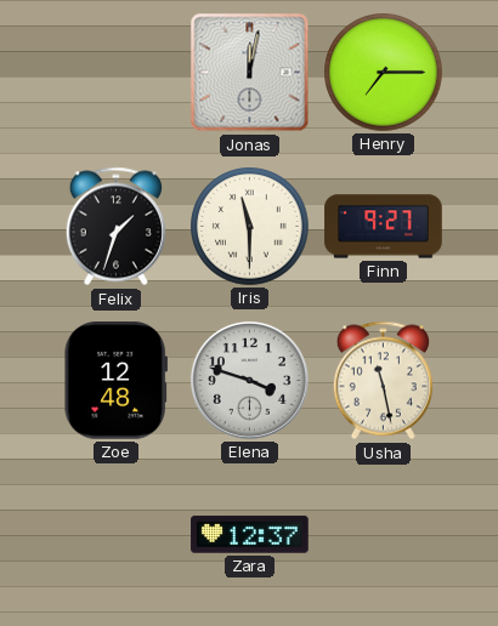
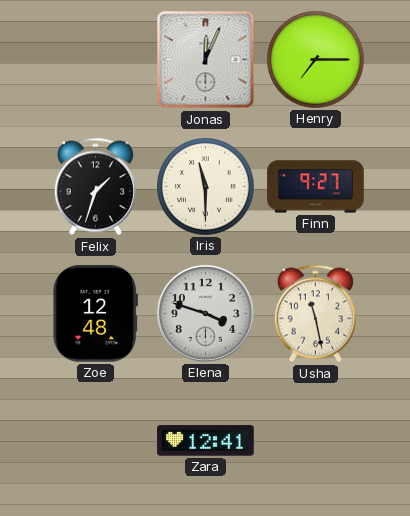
Jonas: 12:02 -> 12:04
Zara: 12:37 -> 12:41
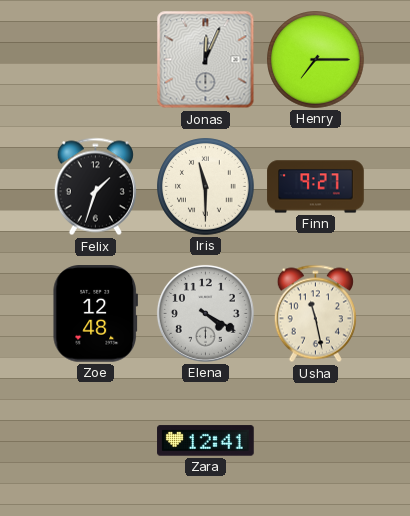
Elena: 3:48 -> 4:20
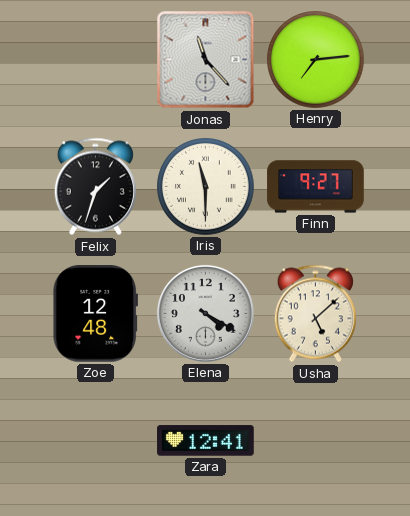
Jonas: 12:04 -> 11:23
Henry: 7:15 -> 7:14
Usha: 11:28 -> 5:08
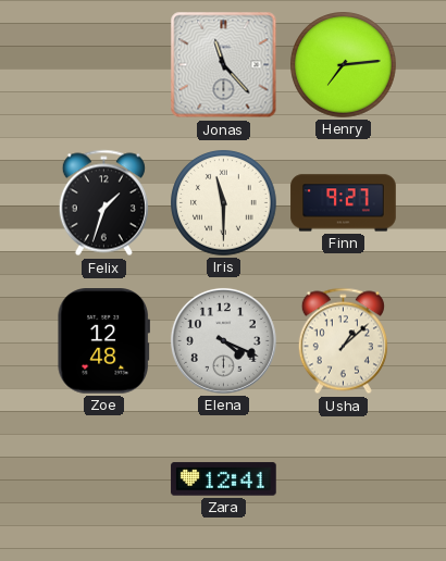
Elena: 4:20 -> 4:19
Usha: 5:08 -> 1:08
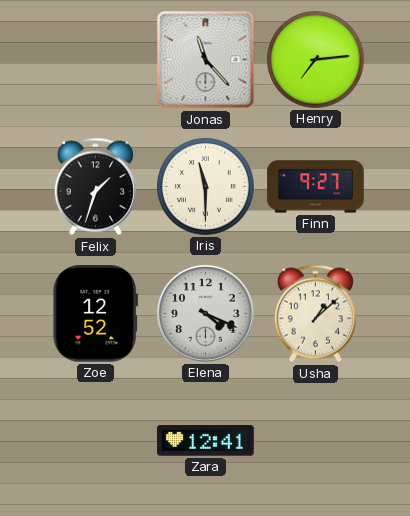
Zoe: 12:48 -> 12:52
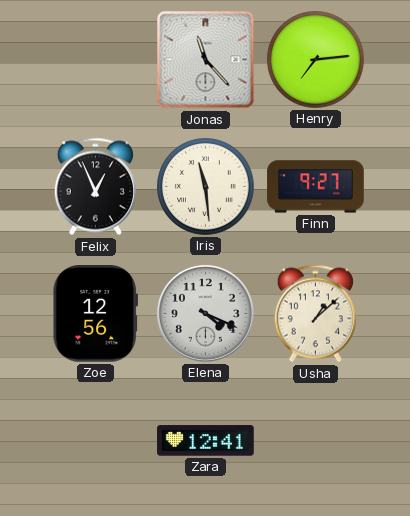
Felix: 1:33 -> 12:56
Iris: 11:30 -> 11:29
Zoe: 12:52 -> 12:56
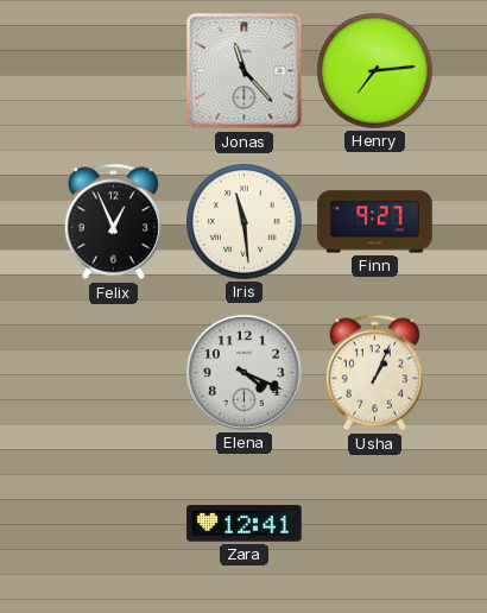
Zoe: 12:56 -> none
Usha: 1:08 -> 1:04
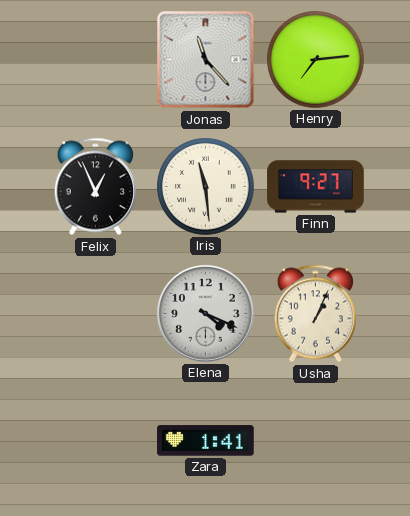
Zara: 12:41 -> 1:41
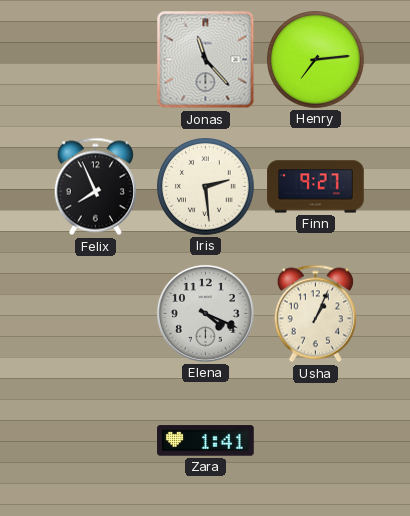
Felix: 12:56 -> 7:56
Iris: 11:29 -> 2:29
